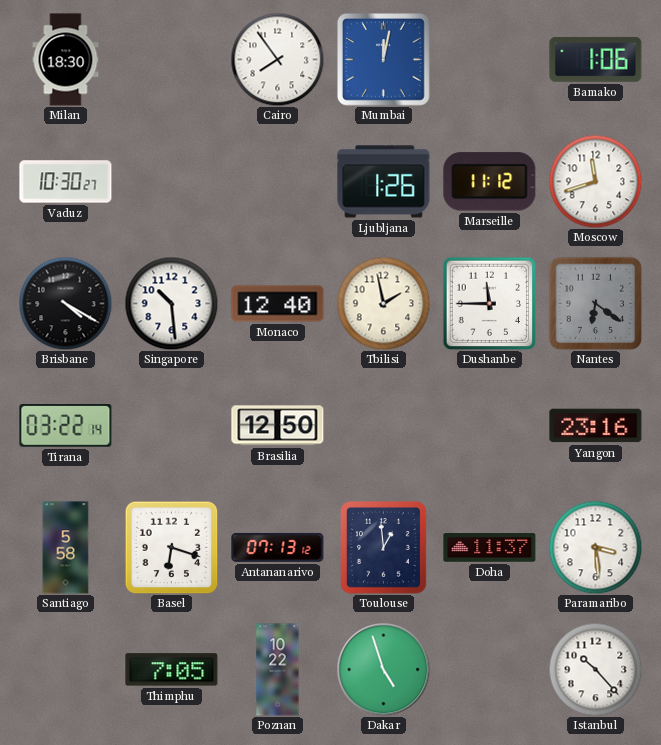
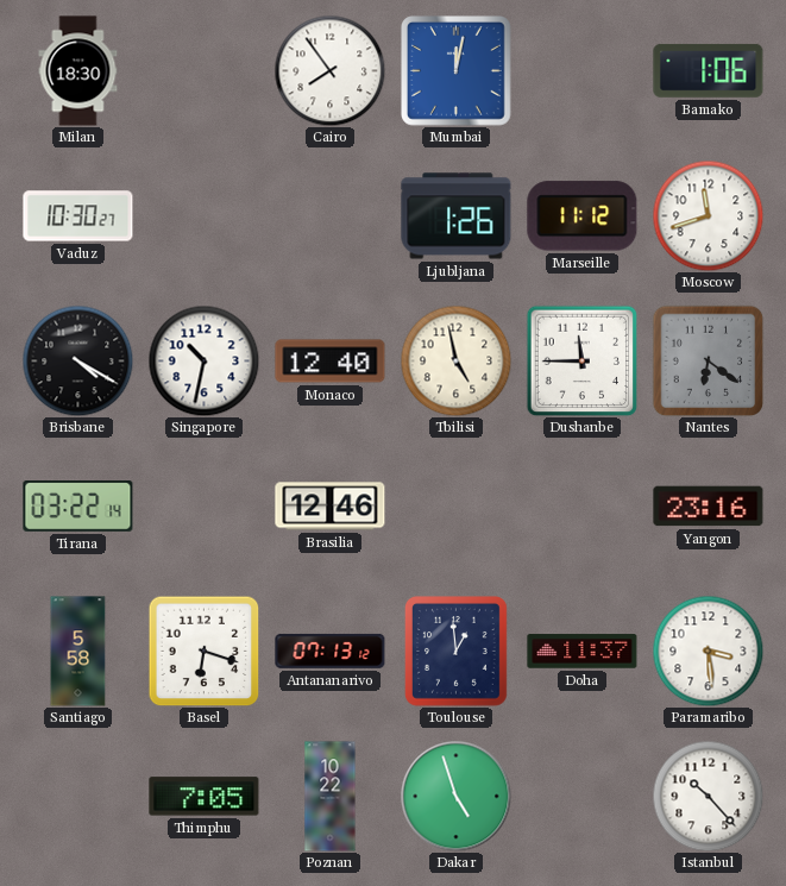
Singapore: 10:29 -> 10:32
Tbilisi: 1:58 -> 4:58
Brasilia: 12:50 -> 12:46
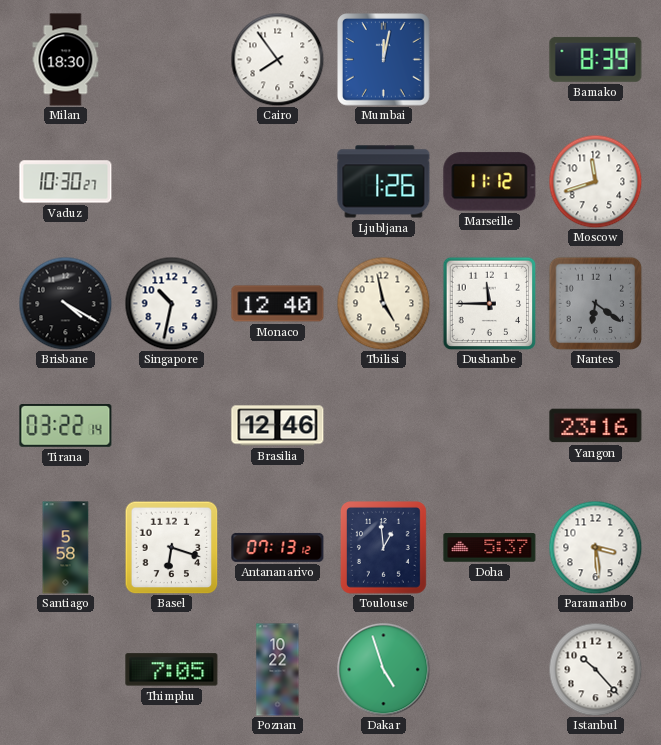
Bamako: 1:06 -> 8:39
Doha: 11:37 -> 5:37
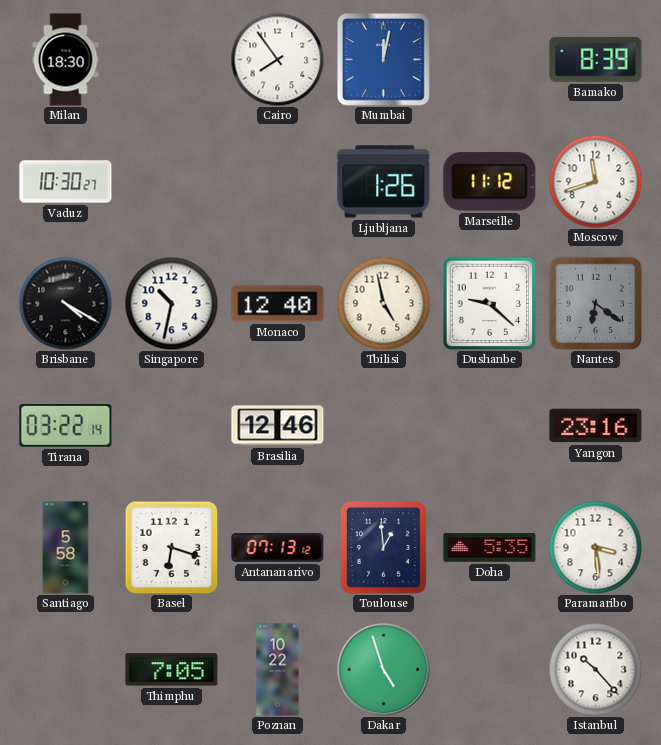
Dushanbe: 11:45 -> 9:22
Doha: 5:37 -> 5:35
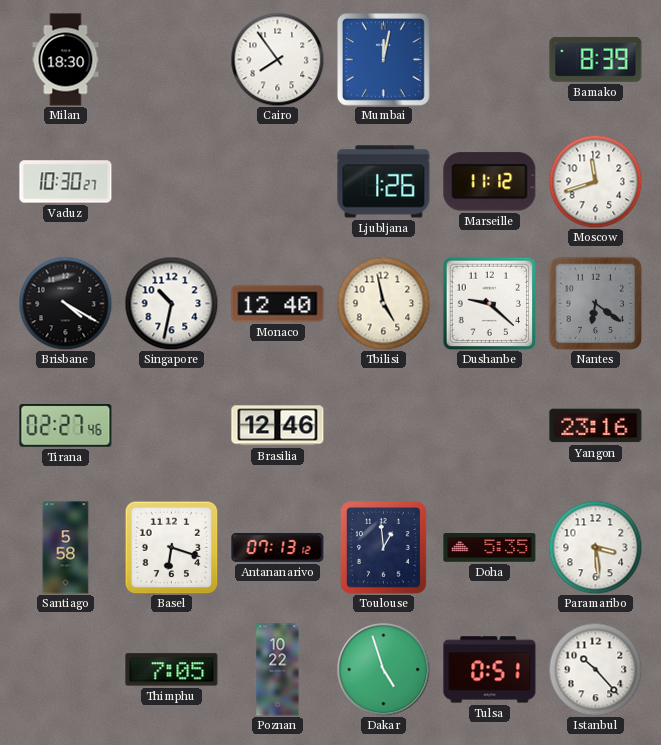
Tirana: 03:22 -> 02:27
Tulsa: none -> 0:51
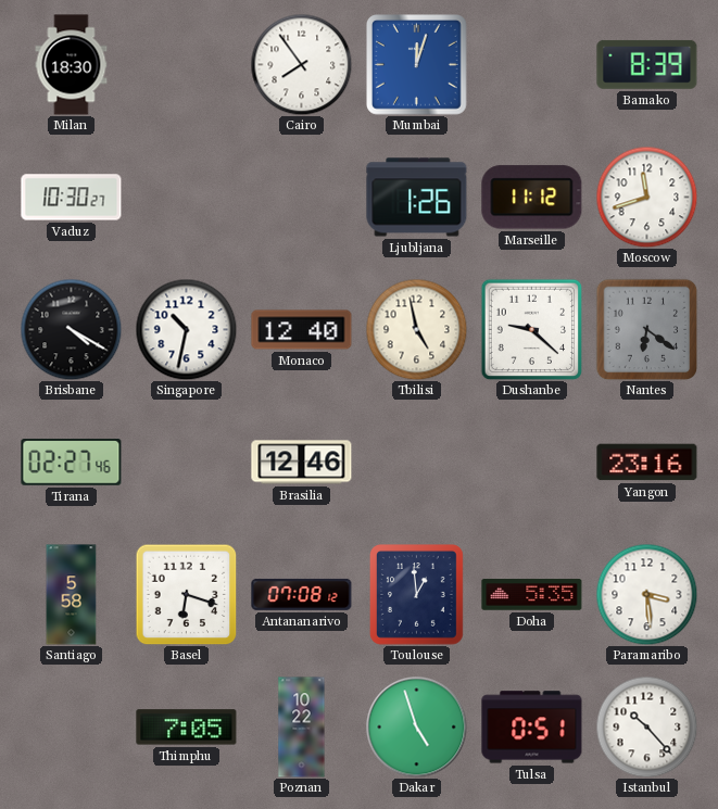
Mumbai: 12:02 -> 12:03
Antananarivo: 07:13 -> 07:08
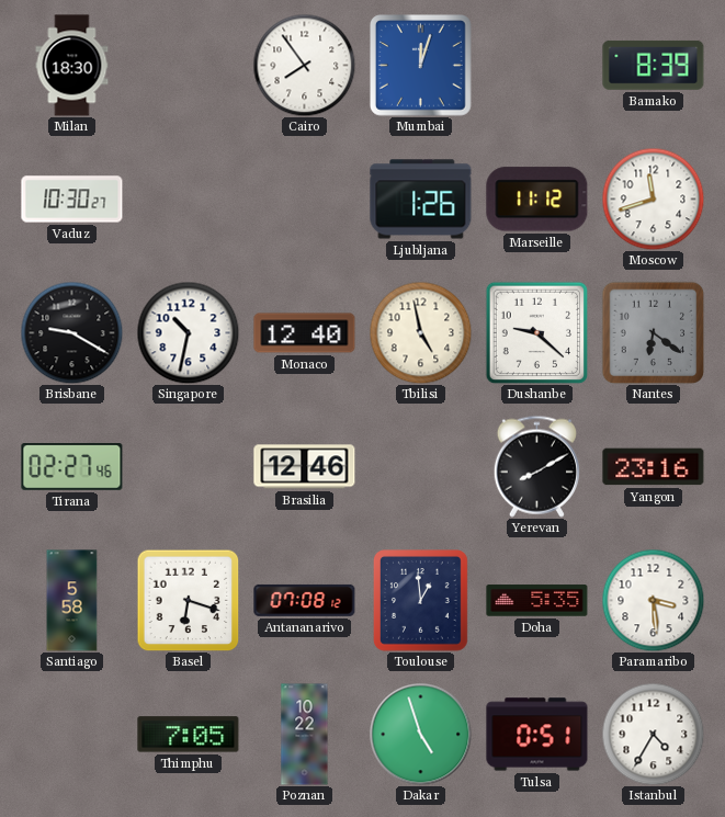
Brisbane: 4:20 -> 9:20
Yerevan: none -> 8:10
Istanbul: 10:23 -> 4:35
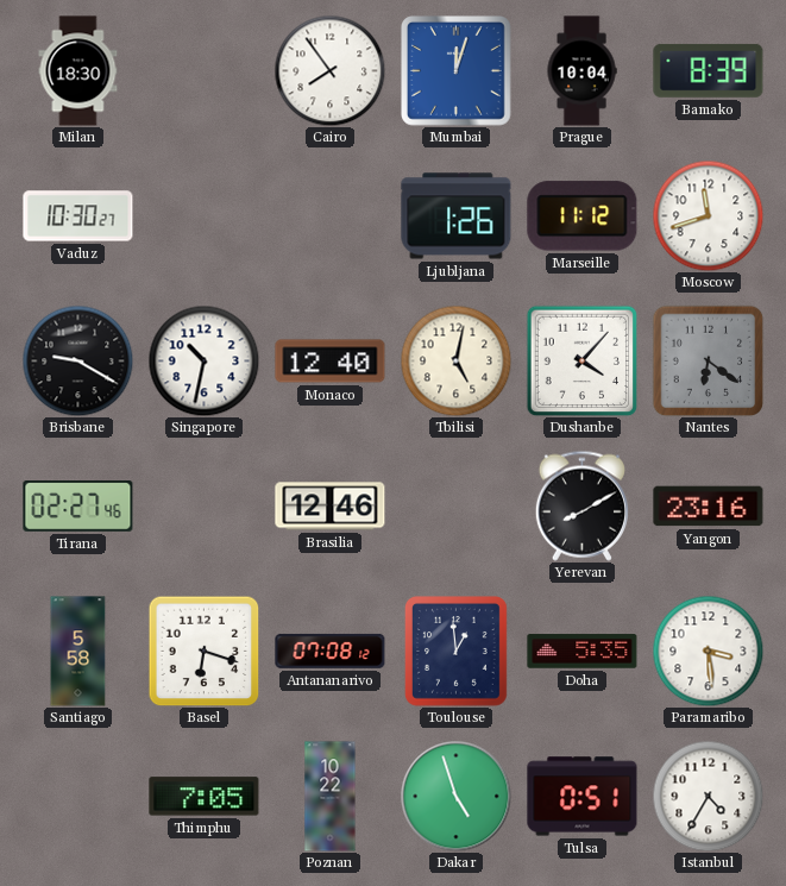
Prague: none -> 10:04
Tbilisi: 4:58 -> 5:02
Dushanbe: 9:22 -> 4:07
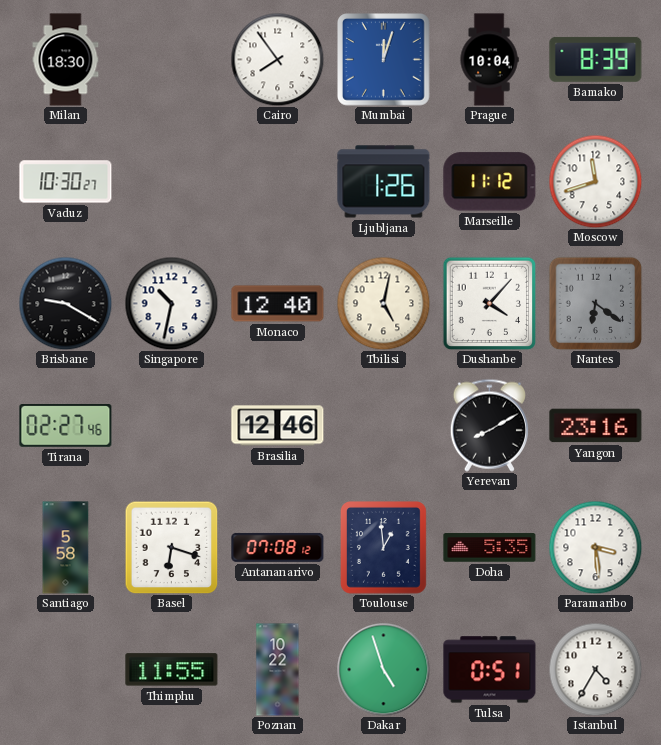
Thimphu: 7:05 -> 11:55
